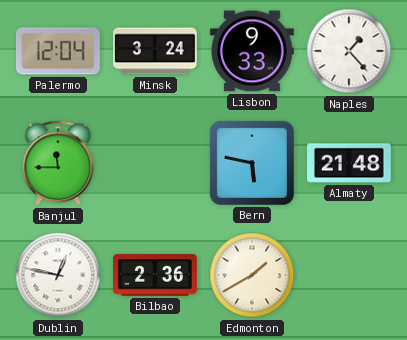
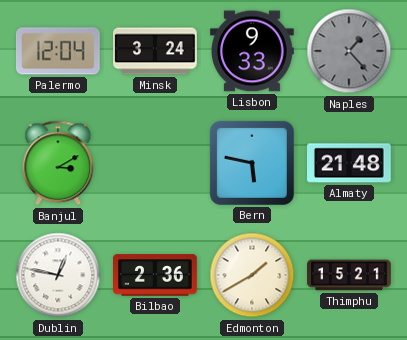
Naples dial: white -> grey
Banjul: 11:45 -> 3:10
Thimphu: none -> 15:21
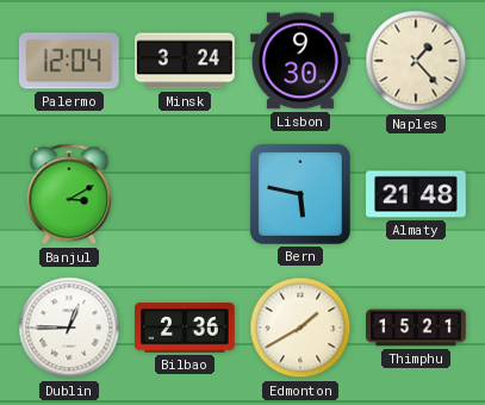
Lisbon: 9:33 -> 9:30
Naples dial: grey -> cream
Dublin: 12:47 -> 12:45
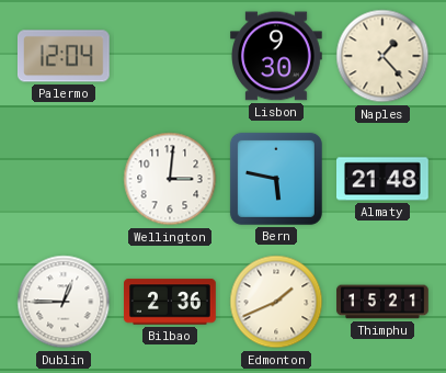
Minsk: 3:24 -> none
Banjul: 3:10 -> none
Wellington: none -> 3:01
Edmonton: 1:40 -> 1:41
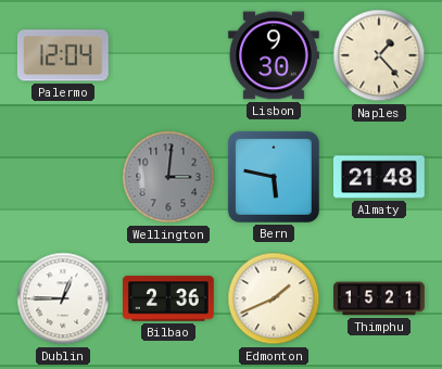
Wellington dial: white -> grey
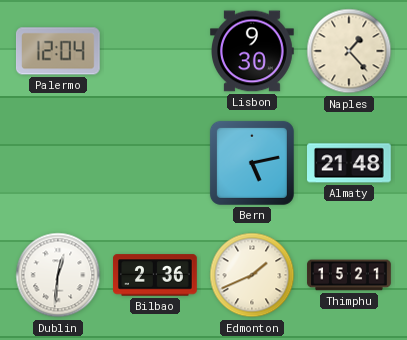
Wellington: 3:01 -> none
Bern: 5:47 -> 5:13
Dublin: 12:45 -> 12:31
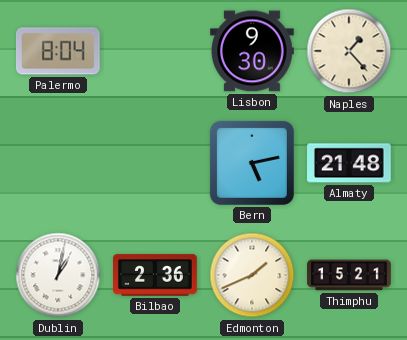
Palermo: 12:04 -> 8:04
Dublin: 12:31 -> 1:02
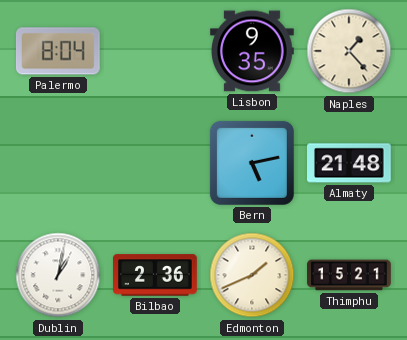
Lisbon: 9:30 -> 9:35
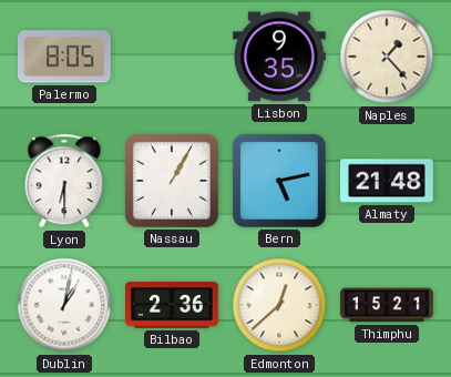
Palermo: 8:04 -> 8:05
Lyon: none -> 6:30
Nassau: none -> 1:05
Edmonton: 1:41 -> 12:38
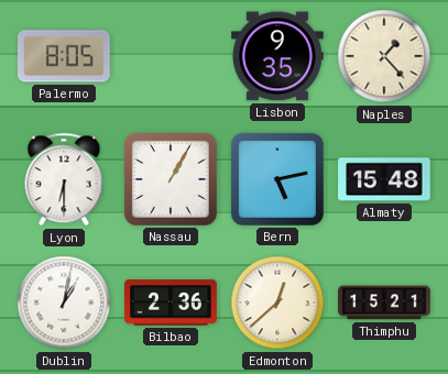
Almaty: 21:48 -> 15:48
